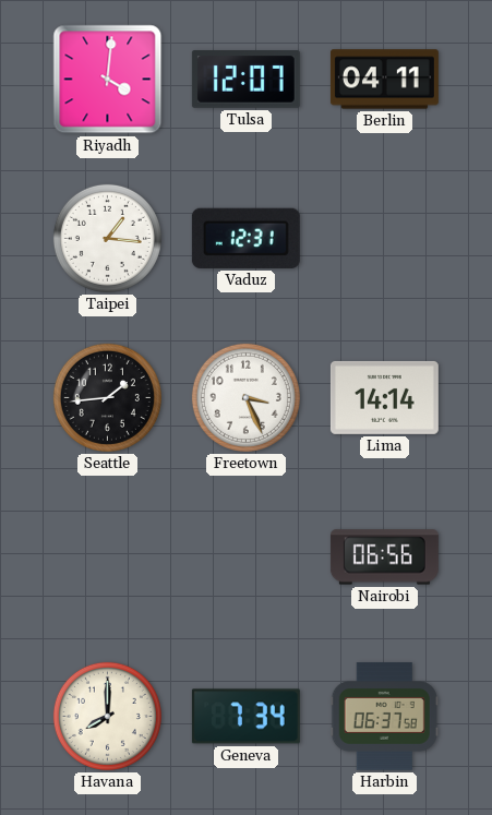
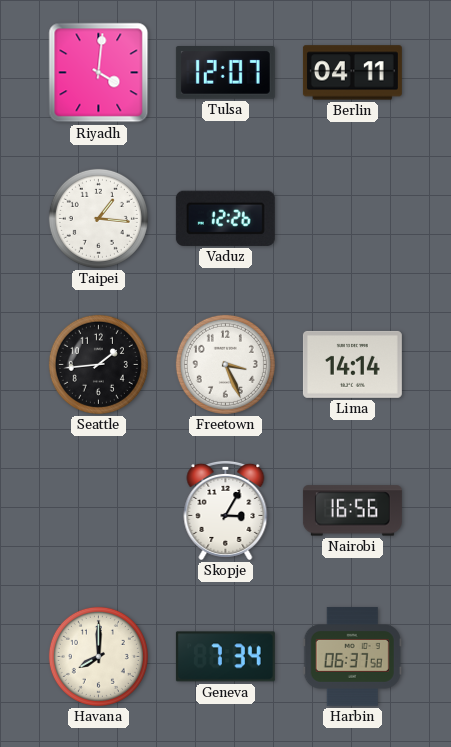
Vaduz: 12:31 -> 12:26
Skopje: none -> 3:05
Nairobi: 06:56 -> 16:56
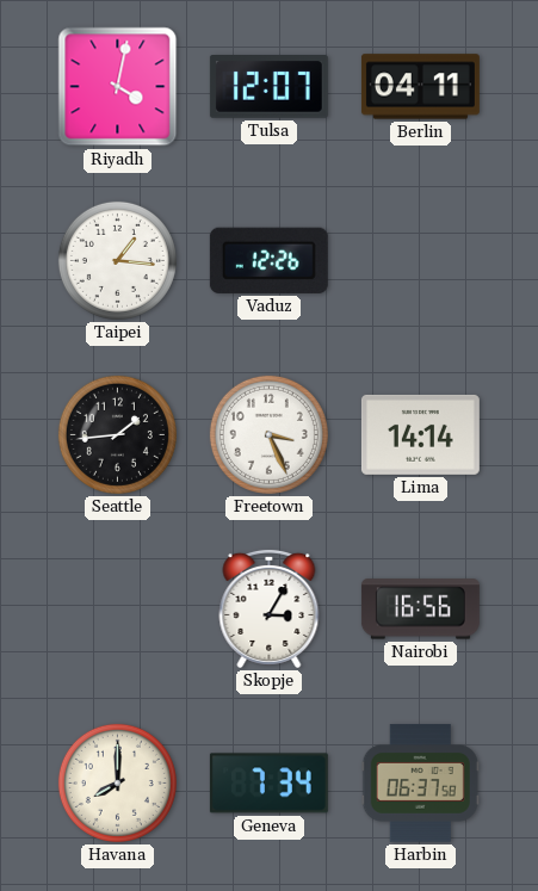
Riyadh: 4:01 -> 4:02
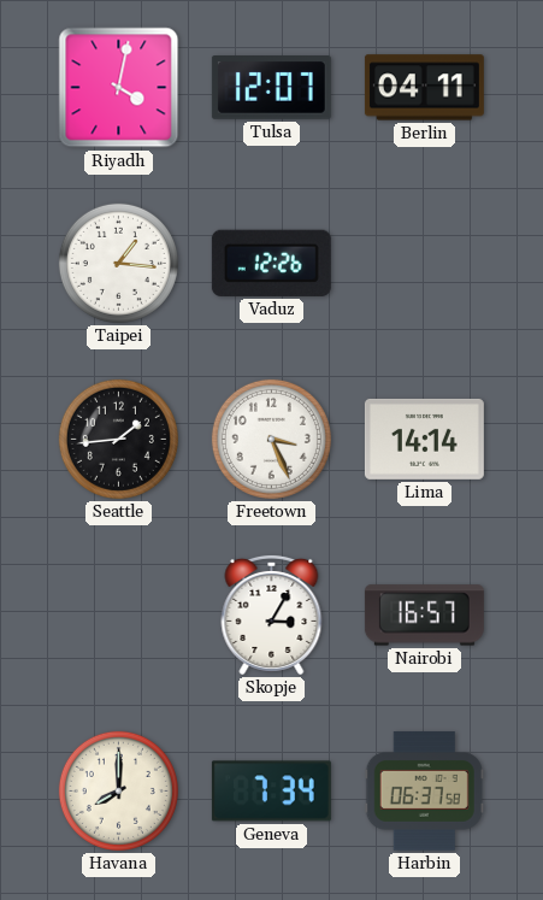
Nairobi: 16:56 -> 16:57
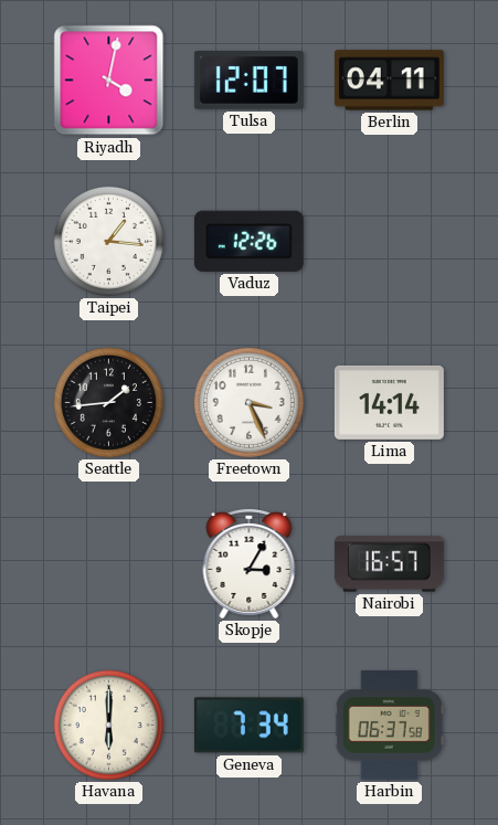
Havana: 8:00 -> 6:00
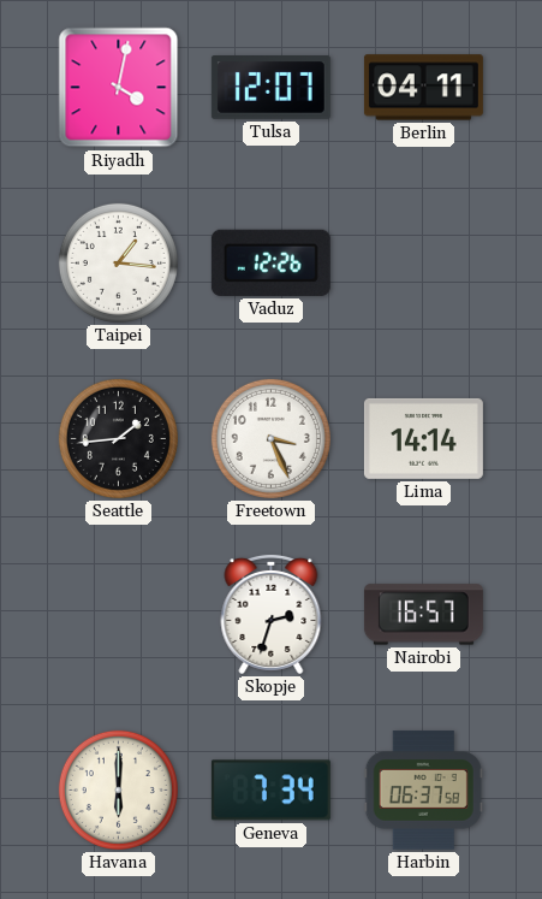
Skopje: 3:05 -> 2:33
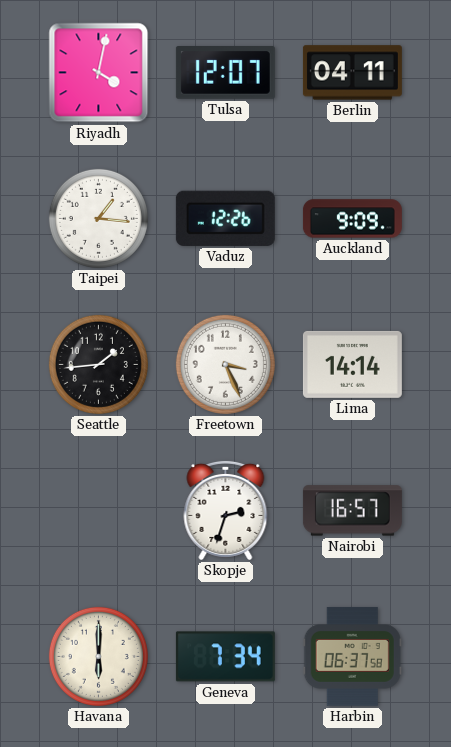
Auckland: none -> 9:09
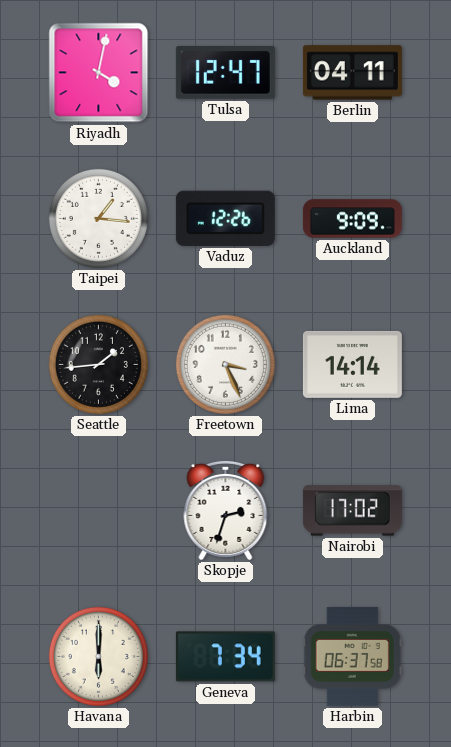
Tulsa: 12:07 -> 12:47
Nairobi: 16:57 -> 17:02
